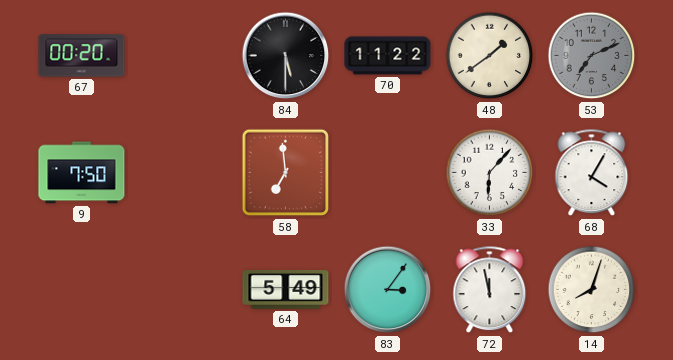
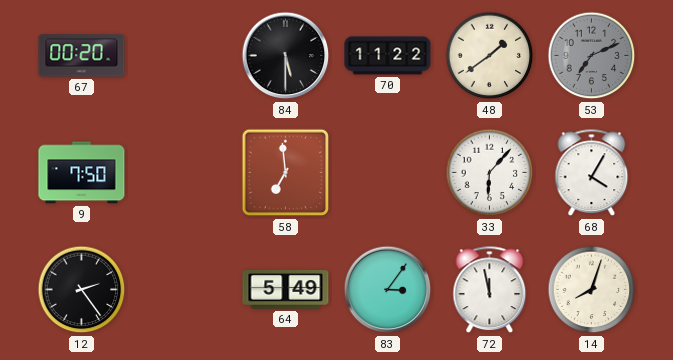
12: none -> 2:24
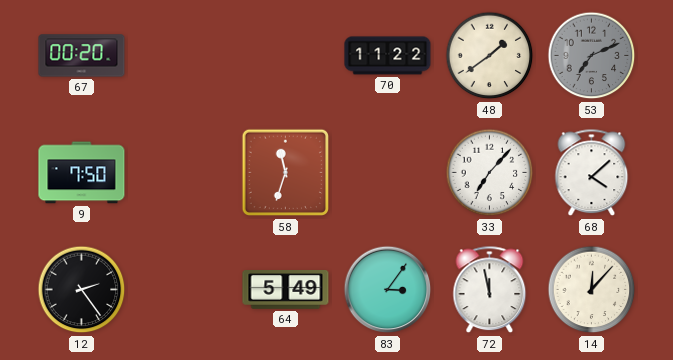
84: 5:30 -> none
58: 6:59 -> 11:33
33: 6:07 -> 7:07
68: 4:05 -> 4:08
14: 8:03 -> 12:07
